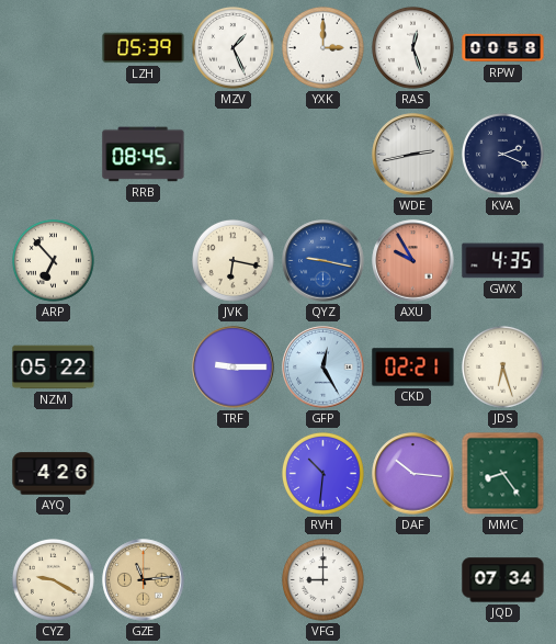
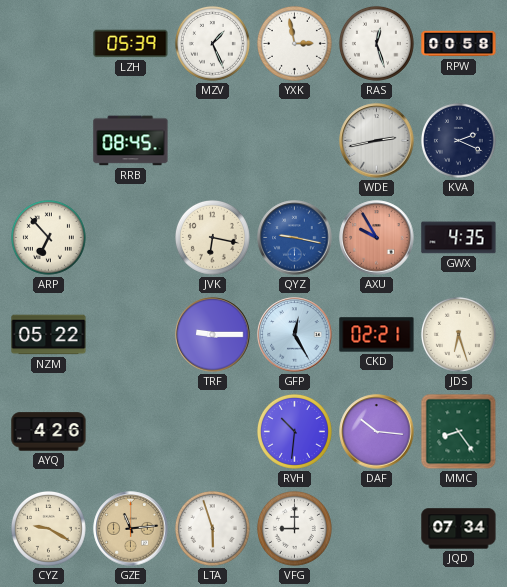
YXK: 3:00 -> 2:58
LTA: none -> 5:57
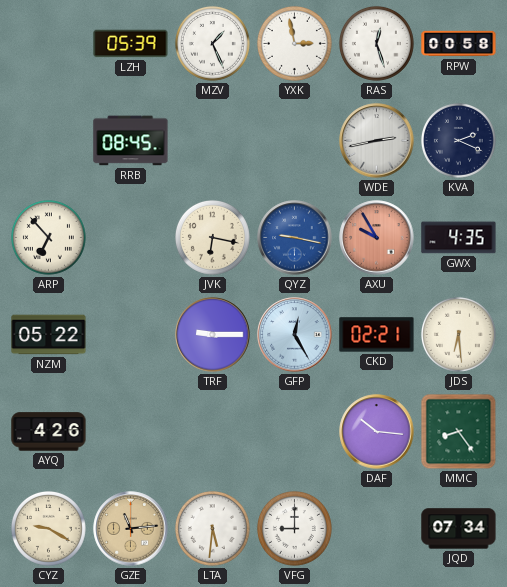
JDS: 6:27 -> 6:29
RVH: 10:31 -> none
LTA: 5:57 -> 5:31
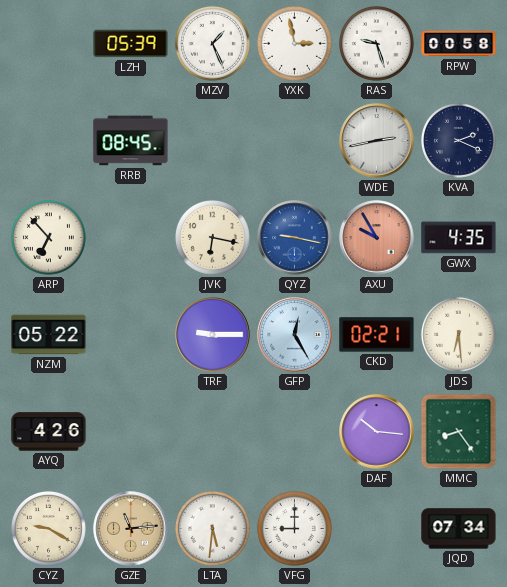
RAS: 12:27 -> 9:27
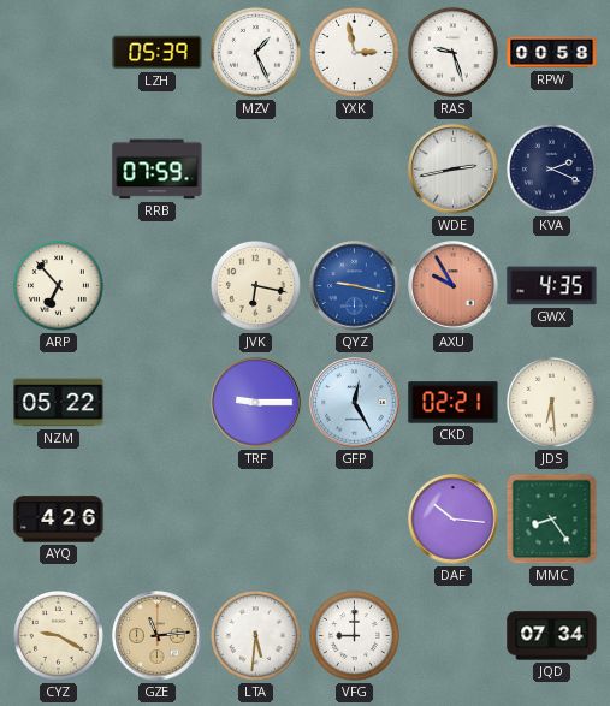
RRB: 08:45 -> 07:59
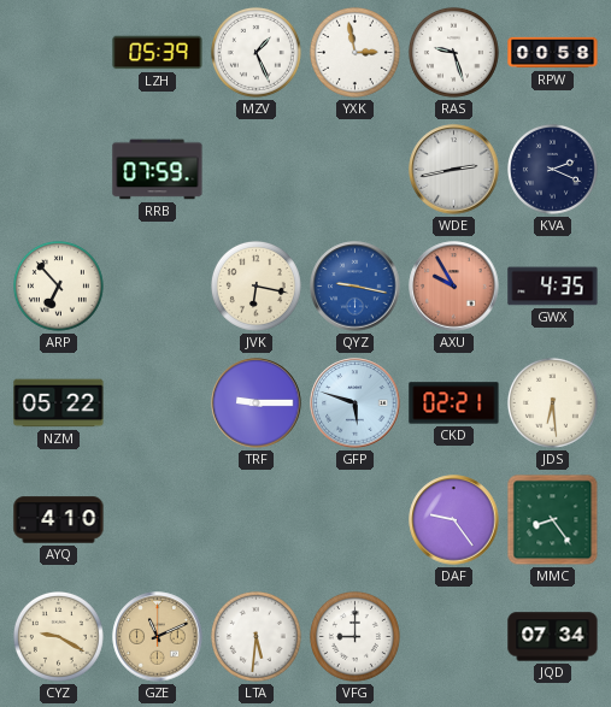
GFP: 12:25 -> 5:48
AYQ: 4:26 -> 4:10
DAF: 10:16 -> 9:24
GZE: 11:14 -> 11:11
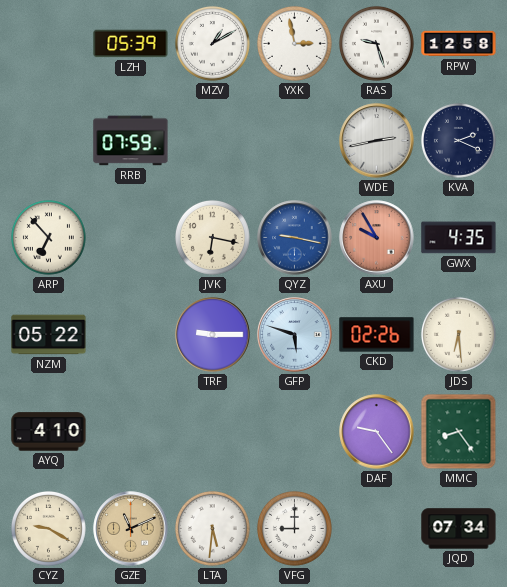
MZV: 1:26 -> 1:10
RPW: 00:58 -> 12:58
CKD: 02:21 -> 02:26
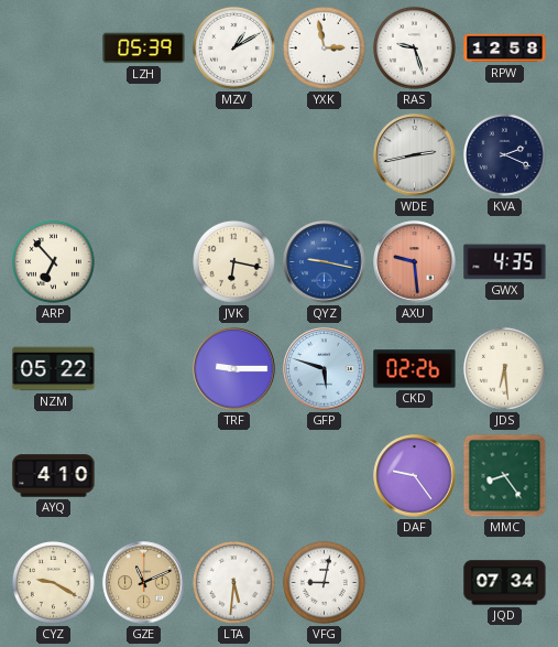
RRB: 07:59 -> none
AXU: 9:55 -> 9:29
VFG: 9:00 -> 9:02
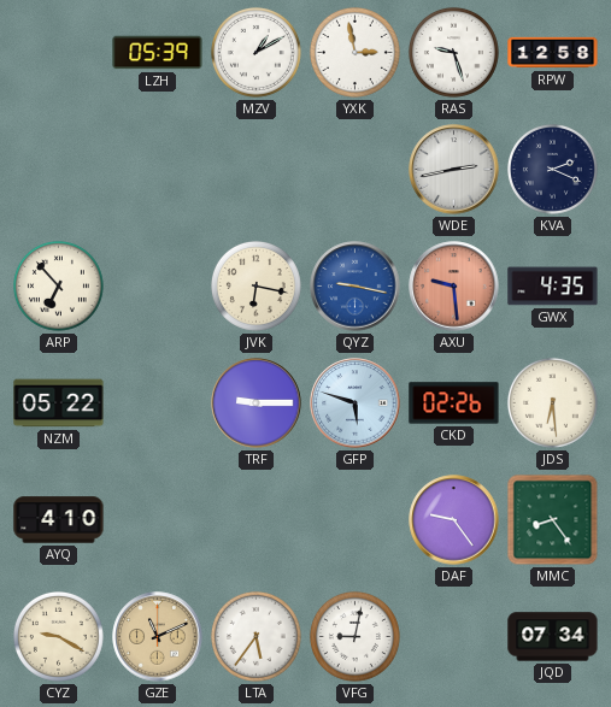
LTA: 5:31 -> 5:36
